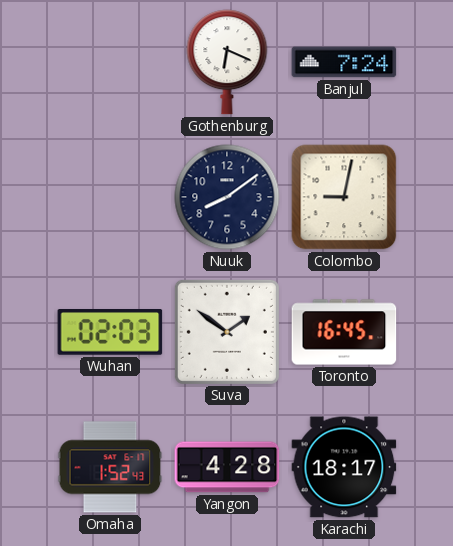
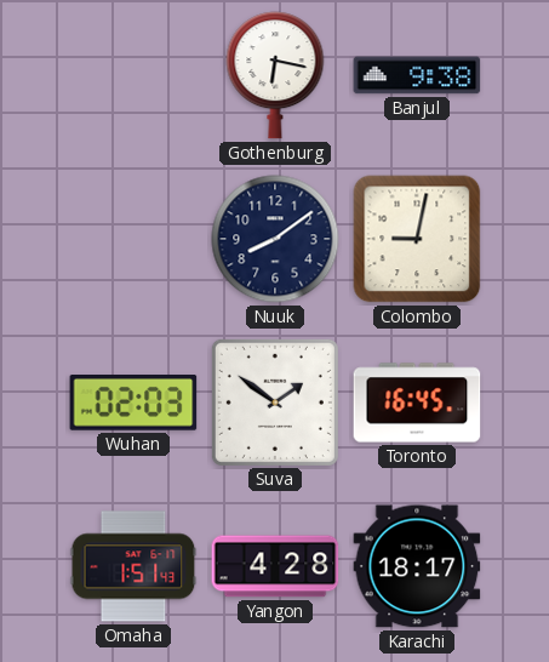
Gothenburg: 6:19 -> 6:17
Banjul: 7:24 -> 9:38
Omaha: 1:52 -> 1:51
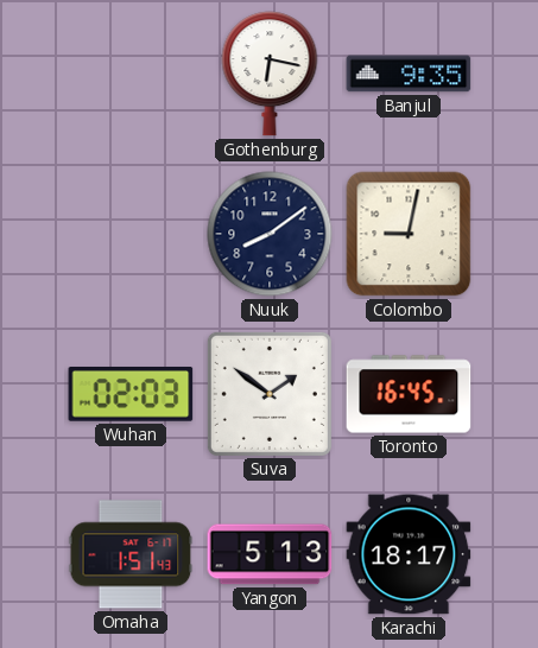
Banjul: 9:38 -> 9:35
Yangon: 4:28 -> 5:13
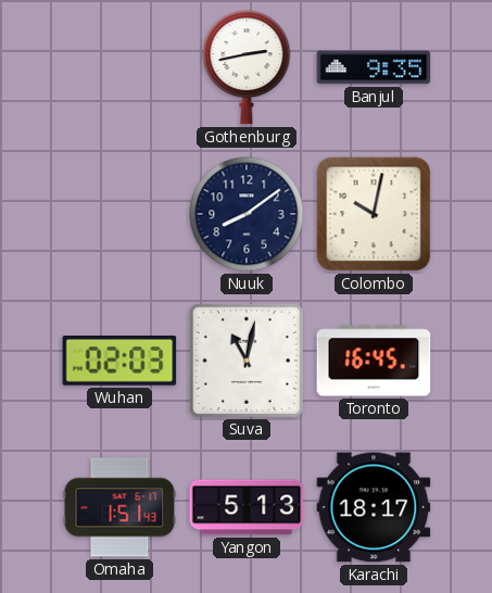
Gothenburg: 6:17 -> 2:43
Colombo: 9:02 -> 10:02
Suva: 1:51 -> 11:02
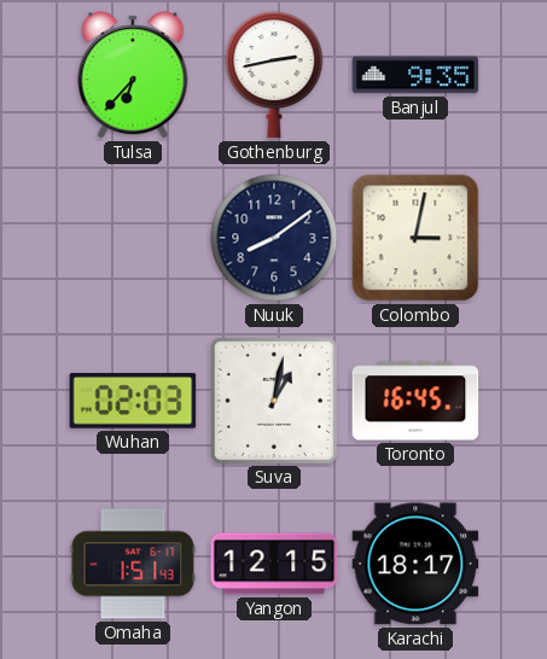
Tulsa: none -> 6:37
Colombo: 10:02 -> 3:02
Suva: 11:02 -> 1:02
Yangon: 5:13 -> 12:15
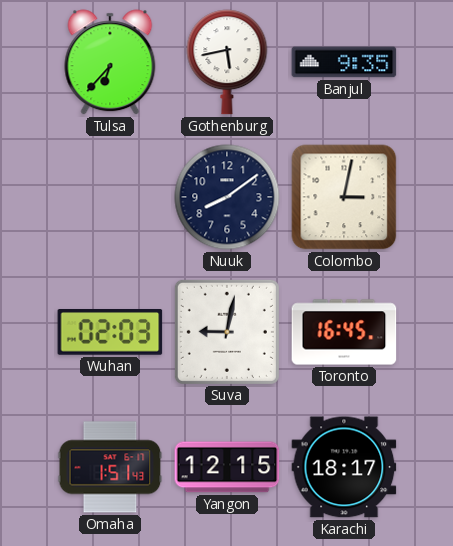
Gothenburg: 2:43 -> 5:43
Suva: 1:02 -> 9:02
